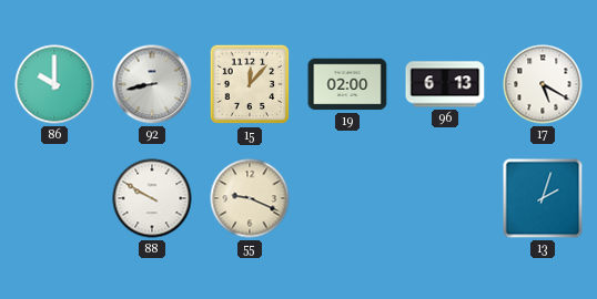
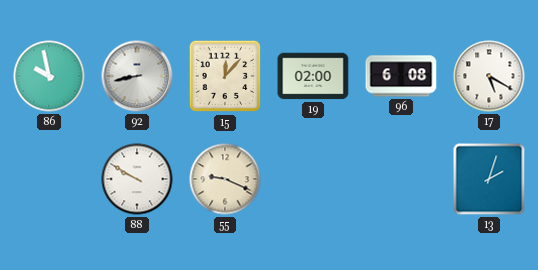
86: 10:00 -> 9:58
96: 6:13 -> 6:08
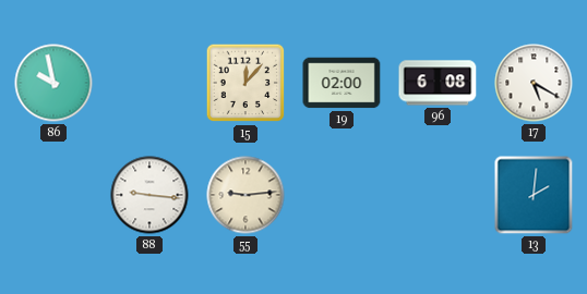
92: 8:43 -> none
88: 9:50 -> 9:16
55: 9:19 -> 9:14
13: 2:03 -> 2:01
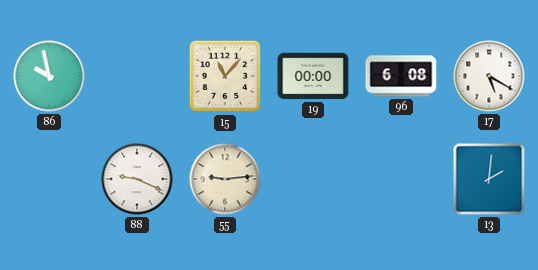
15: 12:07 -> 11:07
19: 02:00 -> 00:00
88: 9:16 -> 9:19
